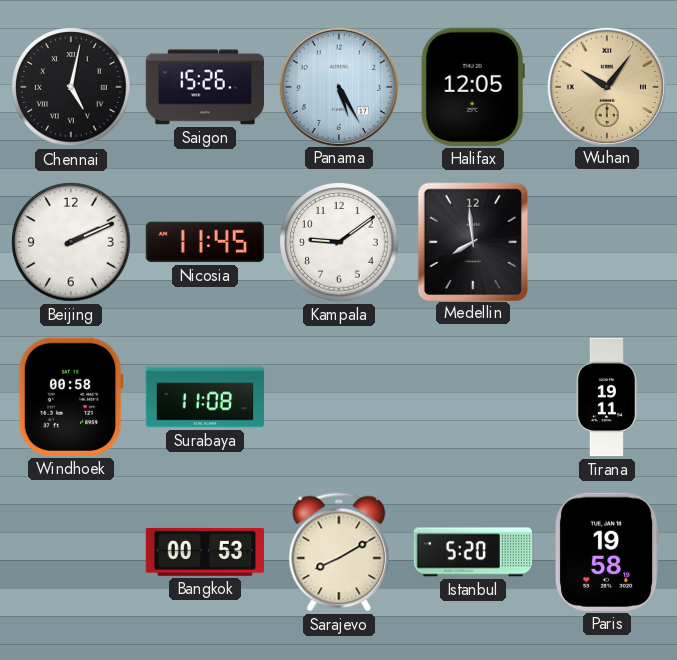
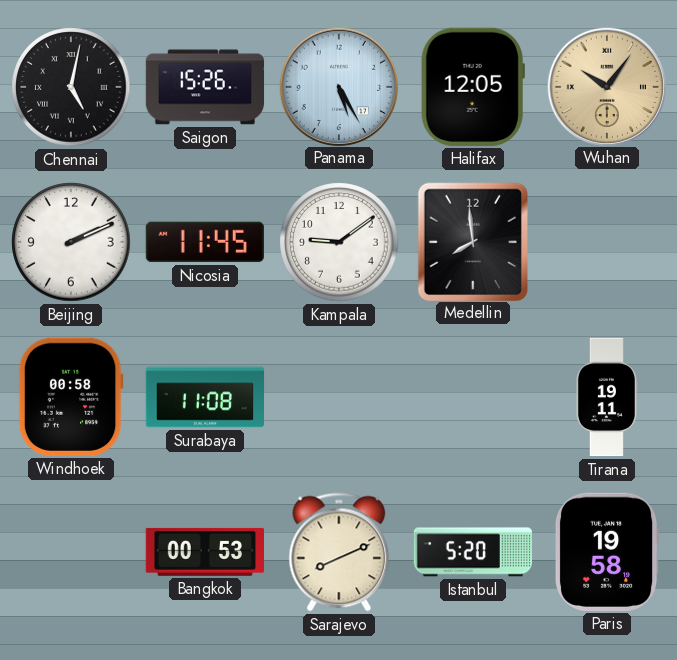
Sarajevo: 8:10 -> 8:11
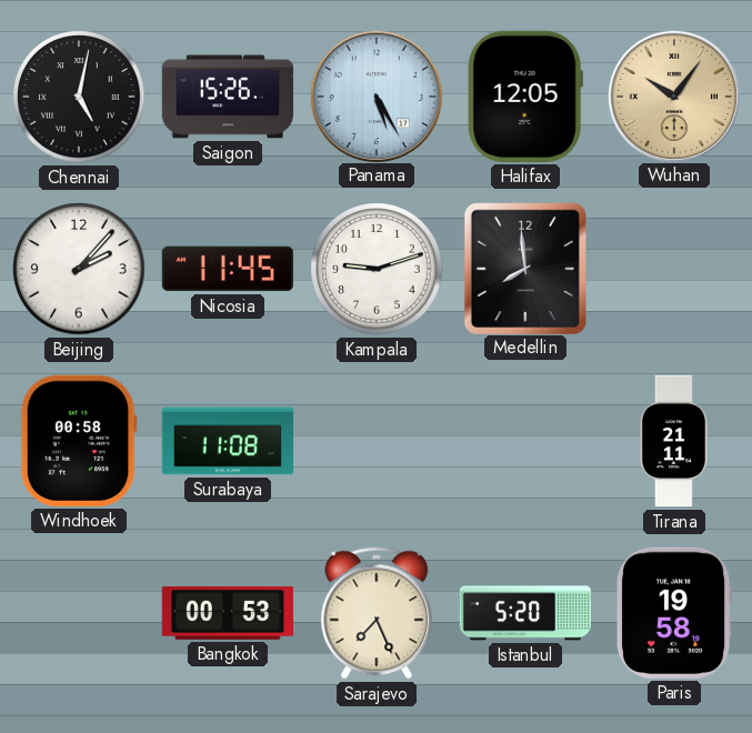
Beijing: 2:11 -> 2:07
Kampala: 9:09 -> 9:12
Tirana: 19:11 -> 21:11
Sarajevo: 8:11 -> 7:26
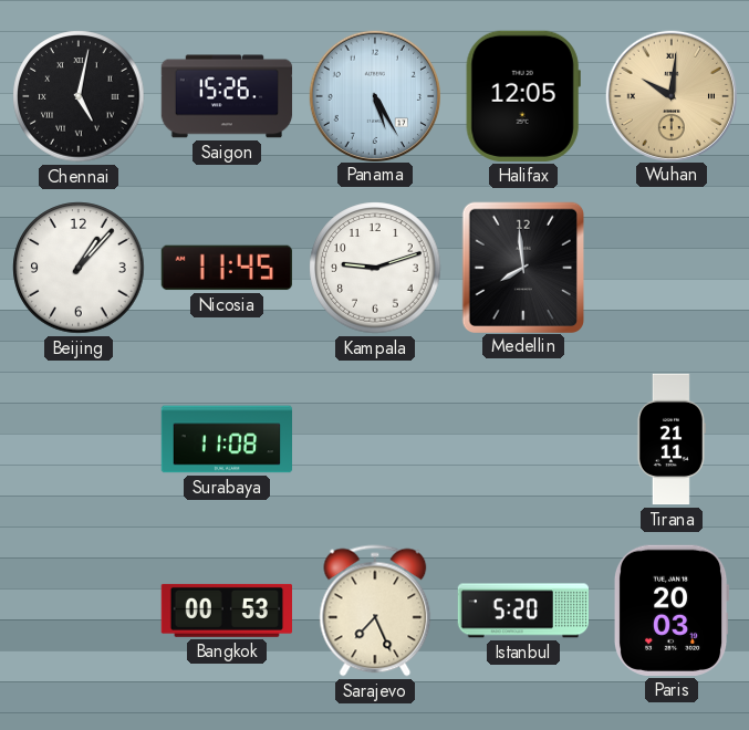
Wuhan: 10:06 -> 10:01
Beijing: 2:07 -> 1:07
Windhoek: 00:58 -> none
Paris: 19:58 -> 20:03
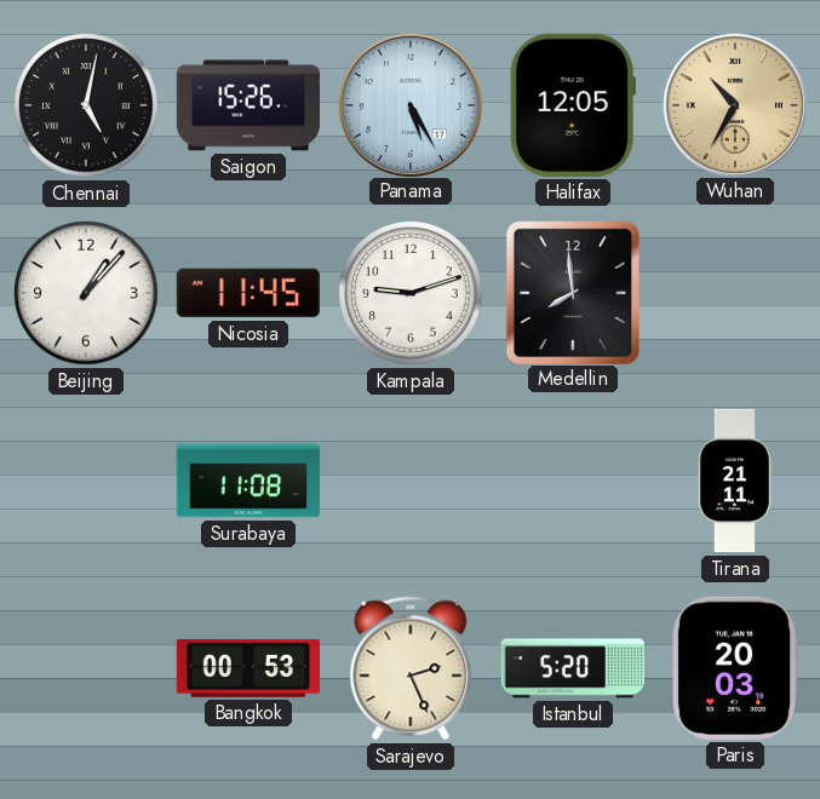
Wuhan: 10:01 -> 10:35
Sarajevo: 7:26 -> 2:26
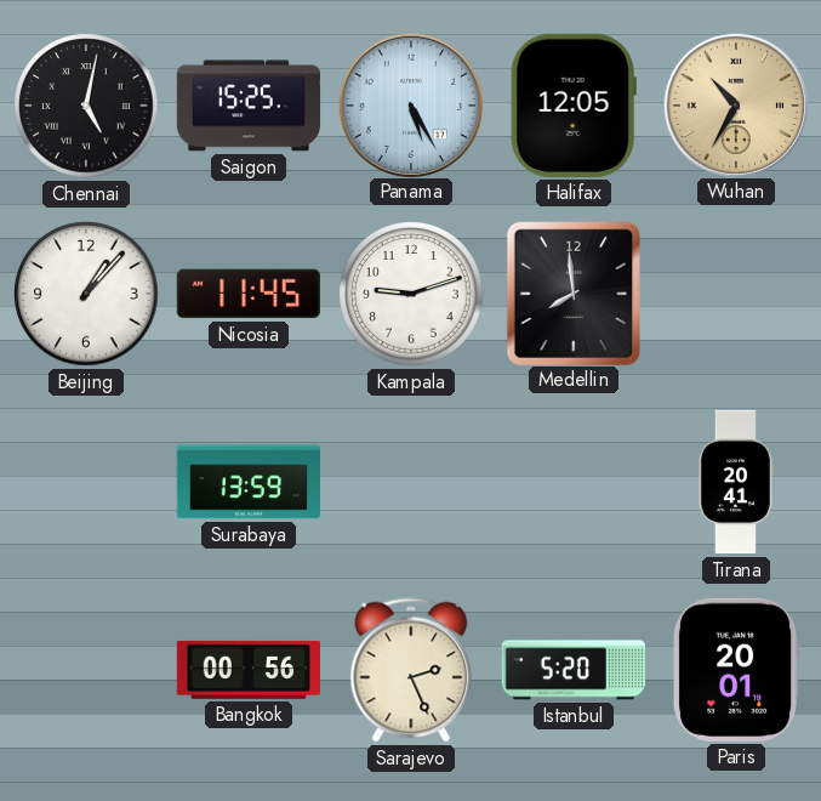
Saigon: 15:26 -> 15:25
Surabaya: 11:08 -> 13:59
Tirana: 21:11 -> 20:41
Bangkok: 00:53 -> 00:56
Paris: 20:03 -> 20:01
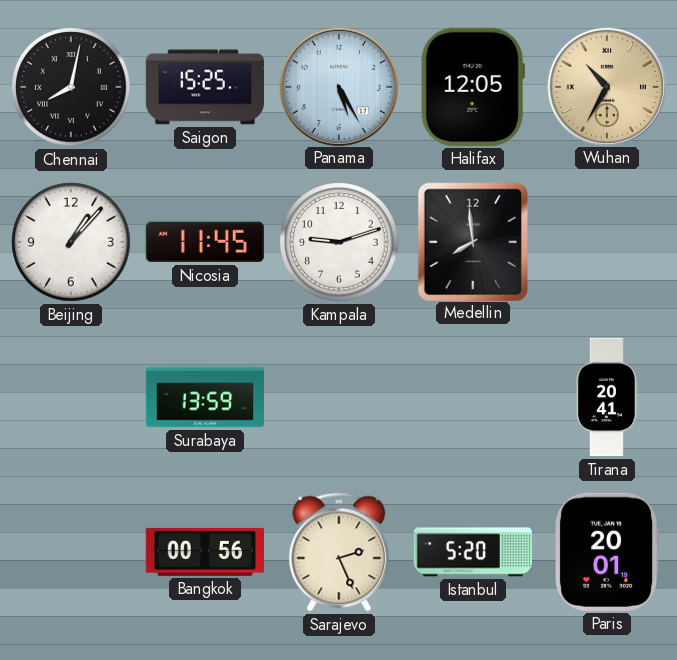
Chennai: 5:02 -> 8:02
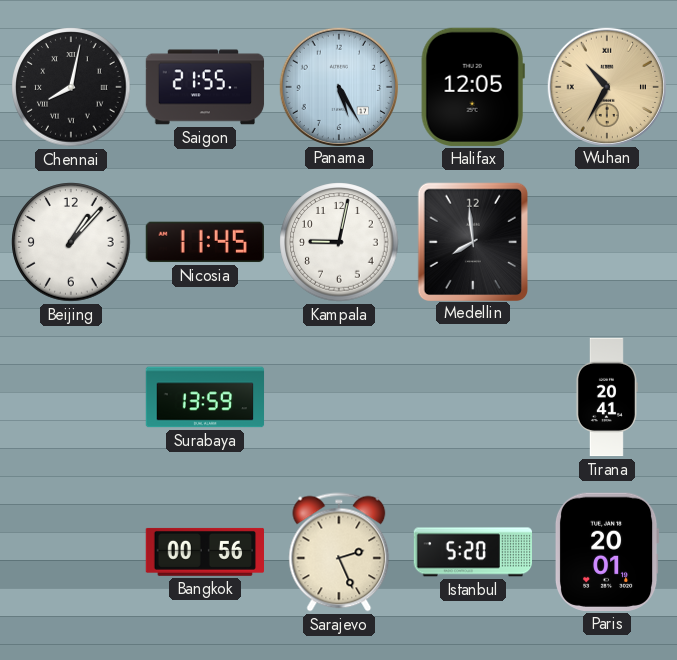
Saigon: 15:25 -> 21:55
Kampala: 9:12 -> 9:02
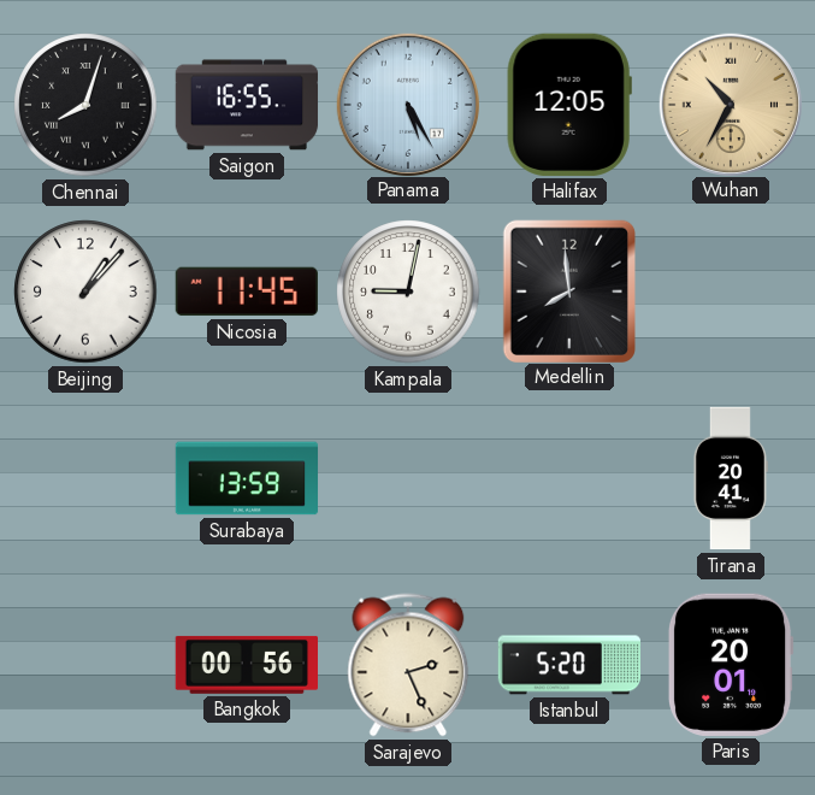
Chennai: 8:02 -> 8:03
Saigon: 21:55 -> 16:55
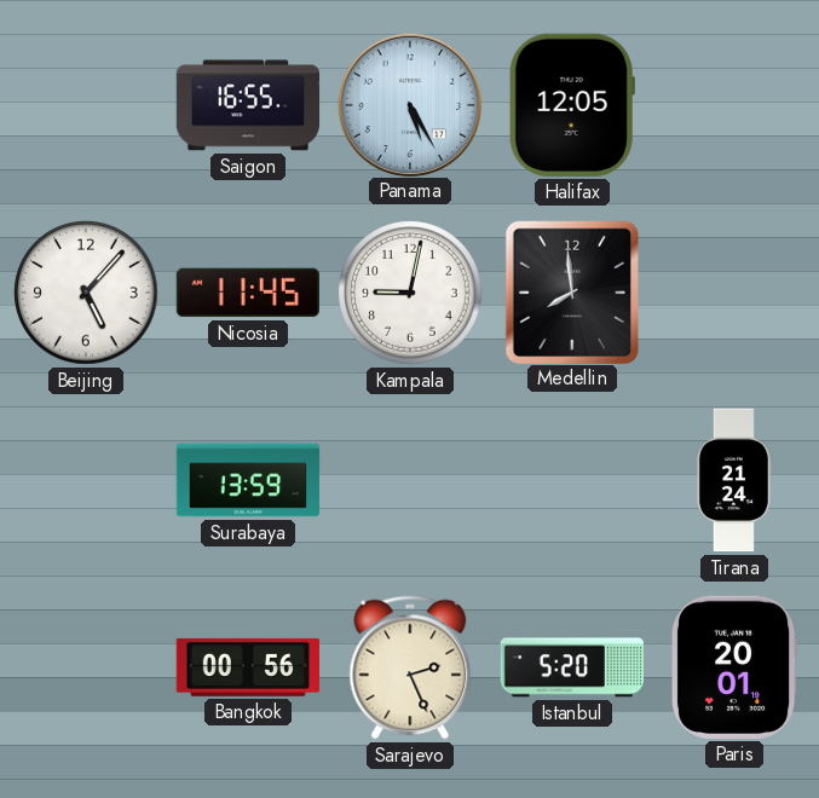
Chennai: 8:03 -> none
Wuhan: 10:35 -> none
Beijing: 1:07 -> 5:07
Tirana: 20:41 -> 21:24
